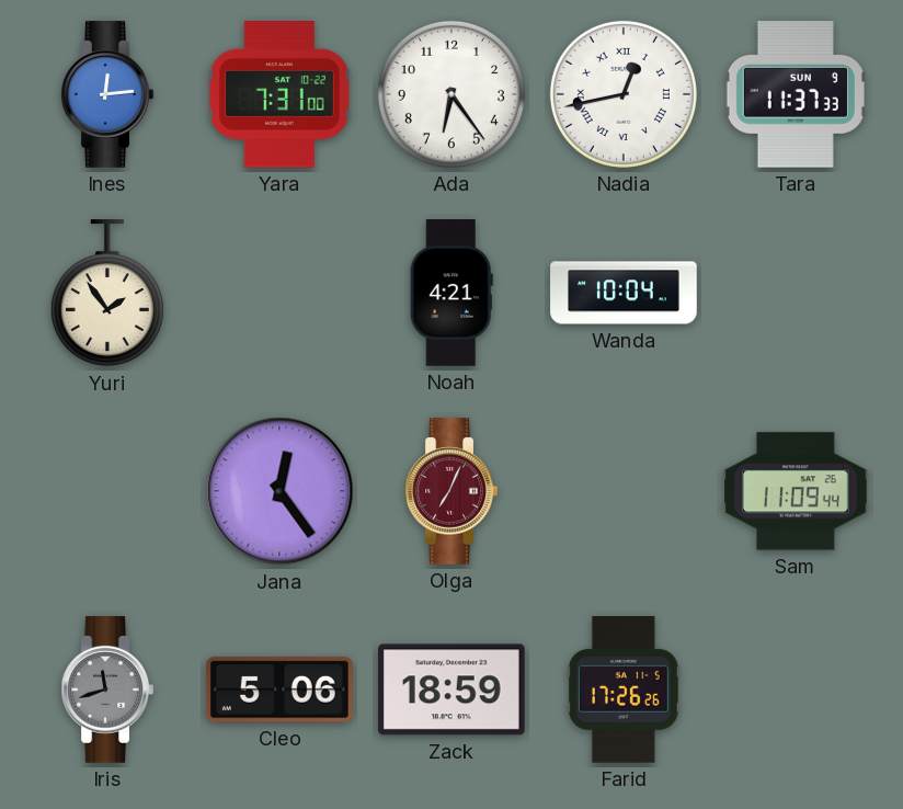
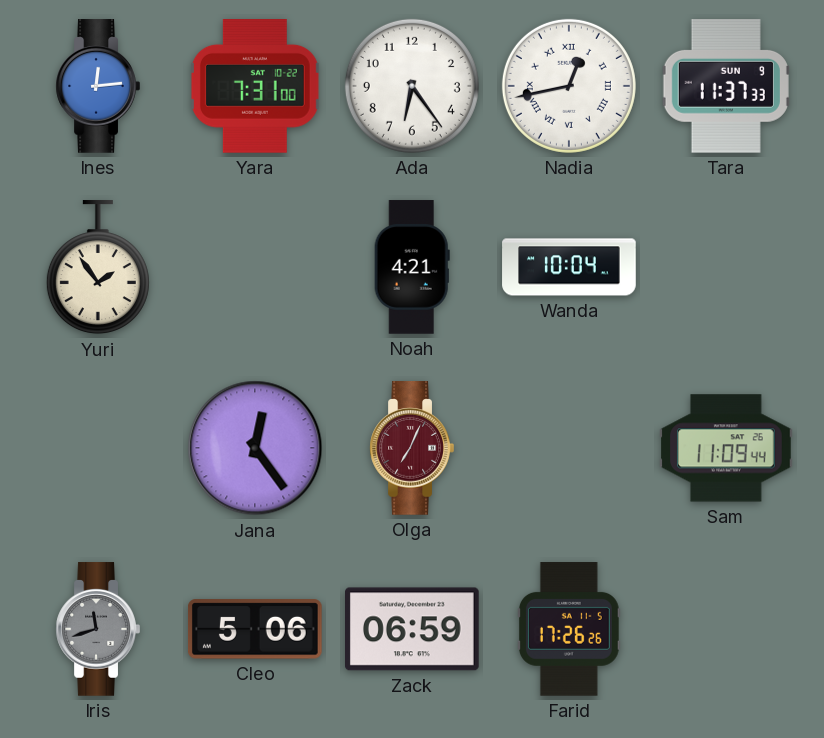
Zack: 18:59 -> 06:59
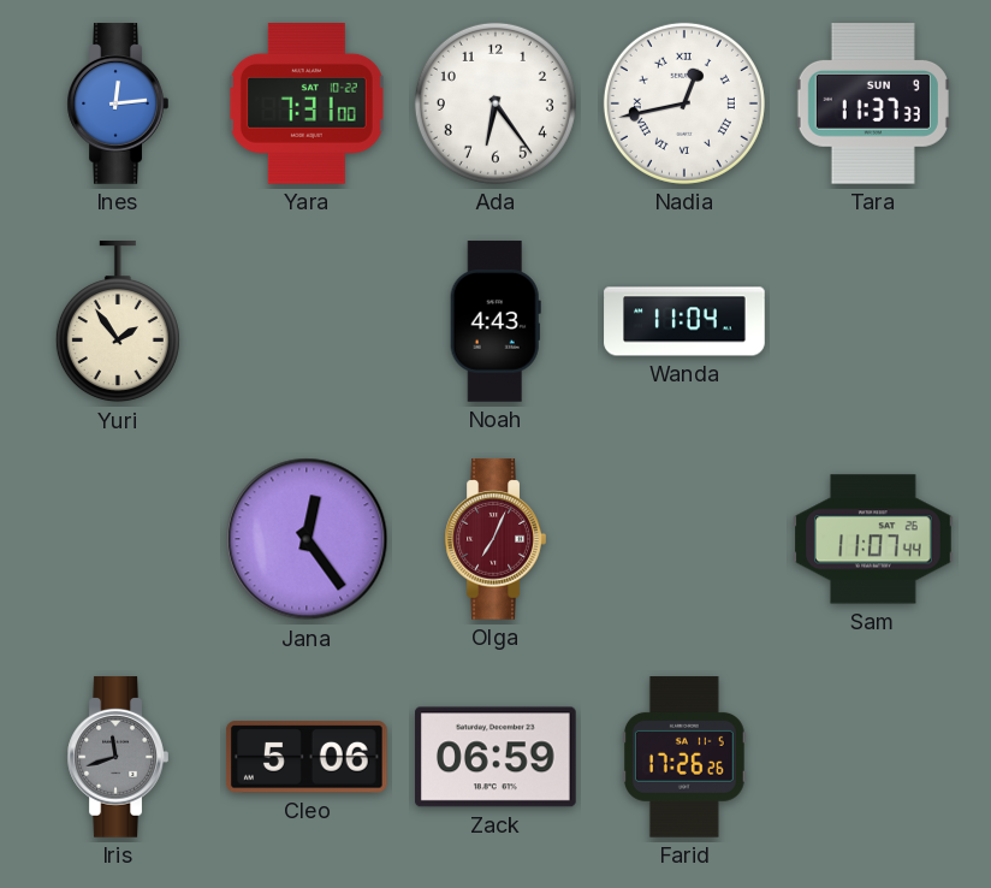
Noah: 4:21 -> 4:43
Wanda: 10:04 -> 11:04
Sam: 11:09 -> 11:07
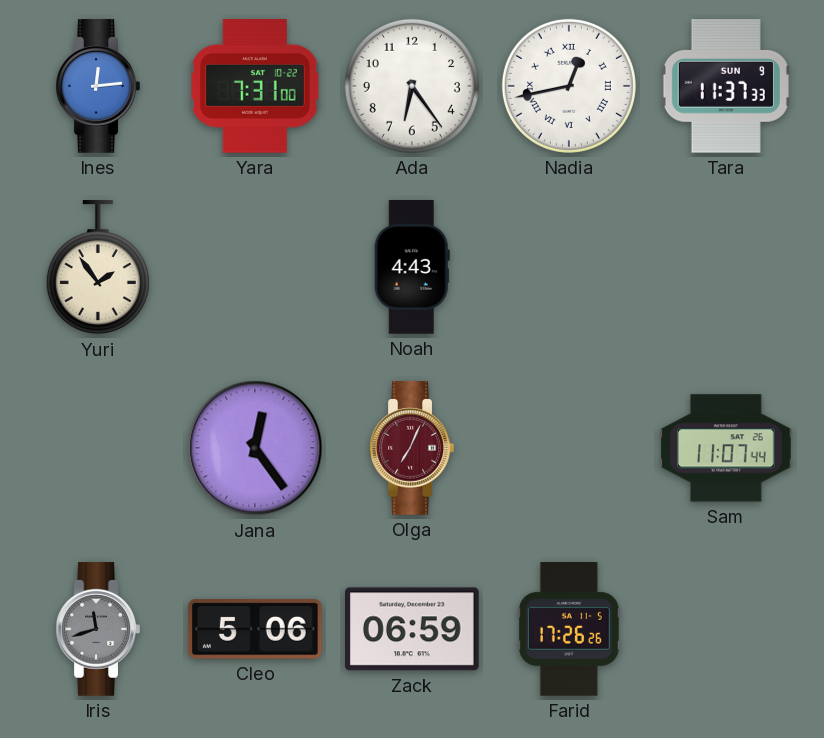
Wanda: 11:04 -> none
